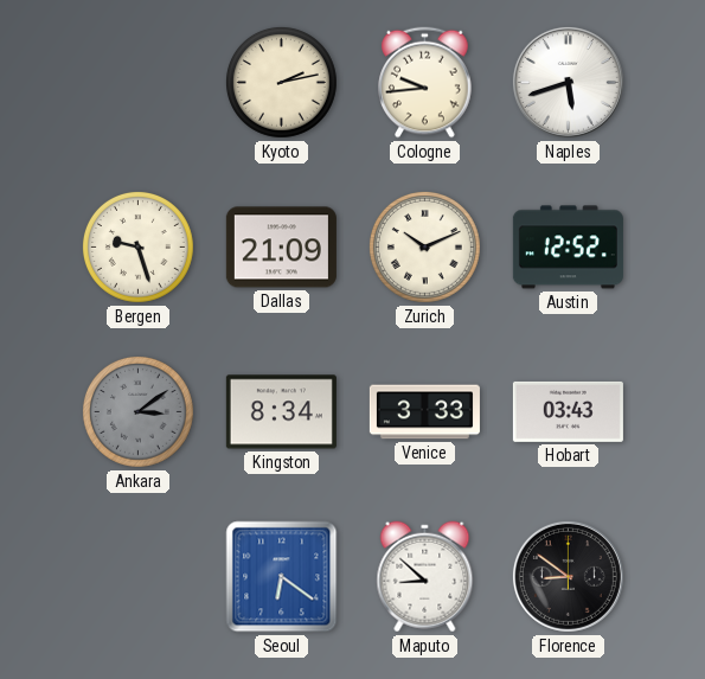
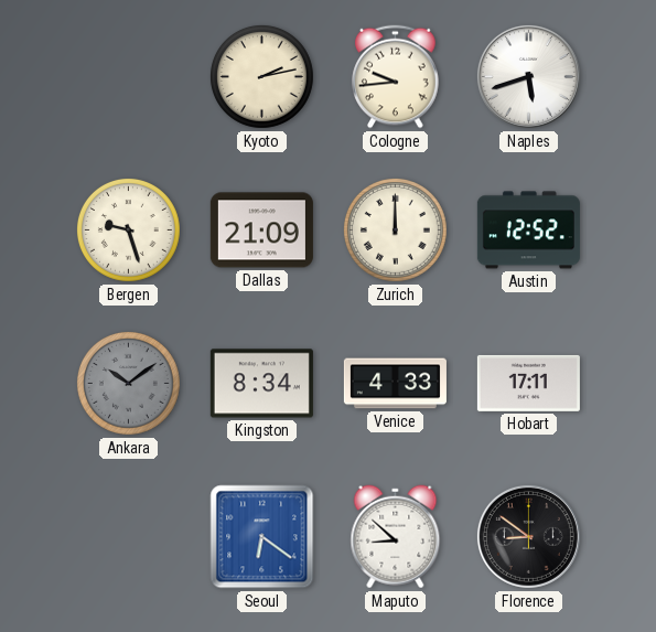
Zurich: 10:11 -> 12:00
Ankara: 3:09 -> 10:09
Venice: 3:33 -> 4:33
Hobart: 03:43 -> 17:11
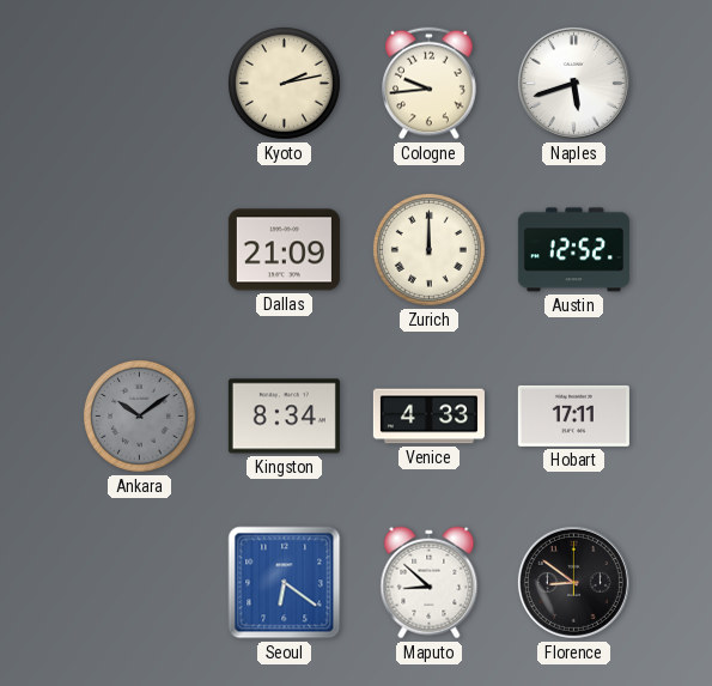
Bergen: 9:27 -> none
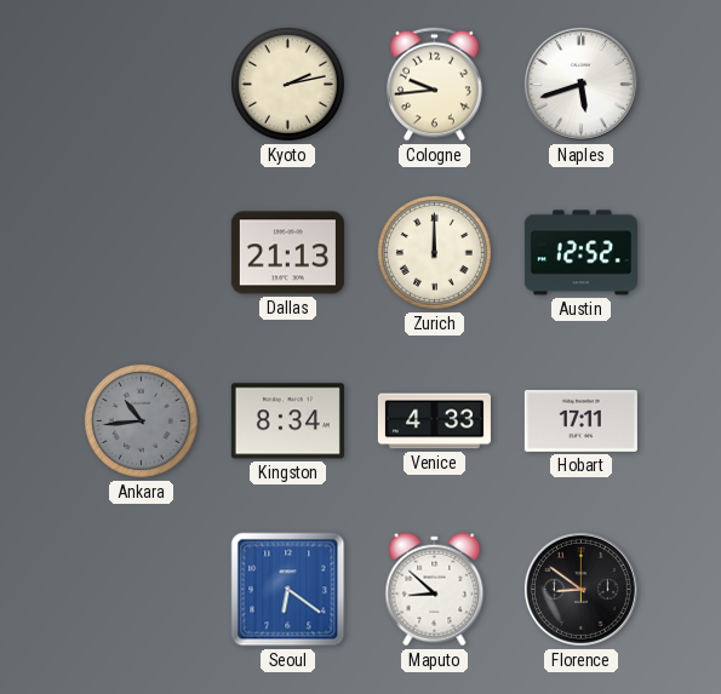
Dallas: 21:09 -> 21:13
Ankara: 10:09 -> 10:44
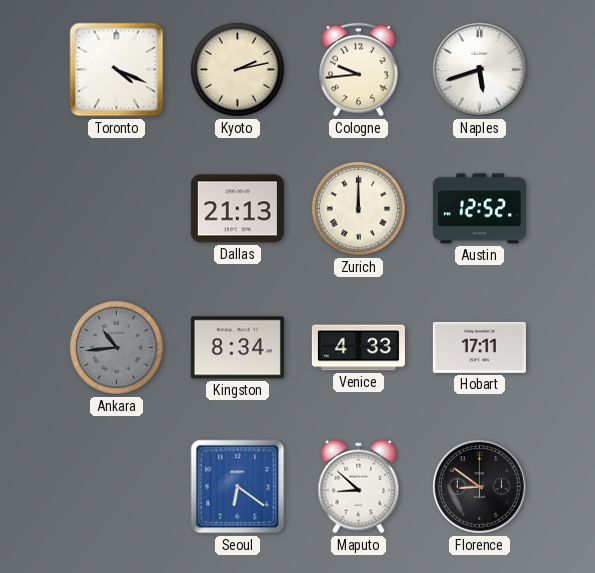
Toronto: none -> 4:19
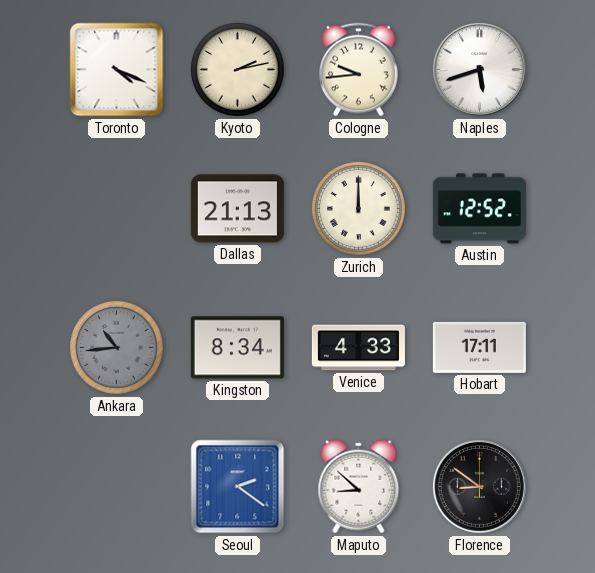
Seoul: 6:21 -> 2:21
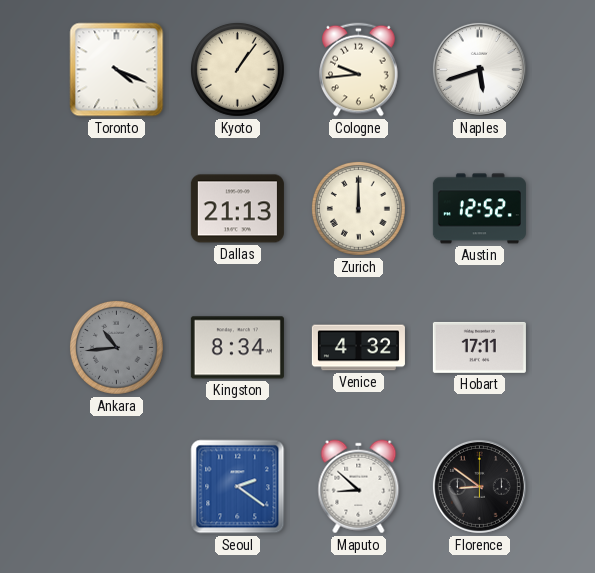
Kyoto: 2:13 -> 1:06
Venice: 4:33 -> 4:32
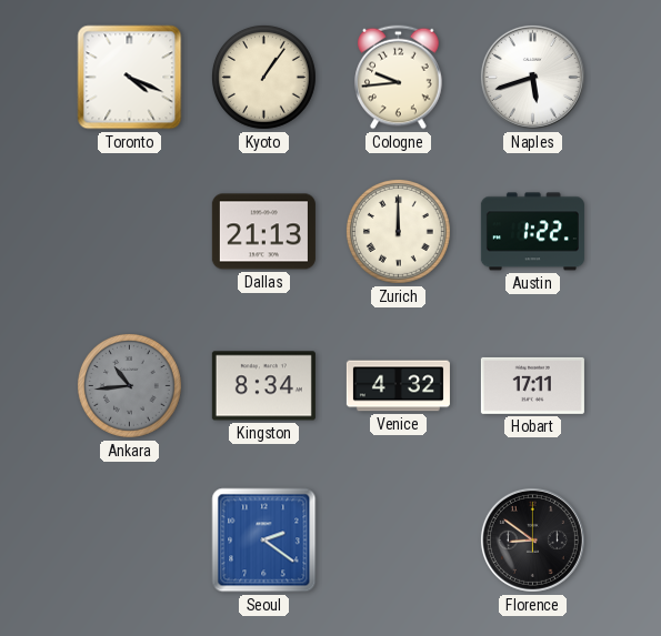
Austin: 12:52 -> 1:22
Maputo: 8:52 -> none
